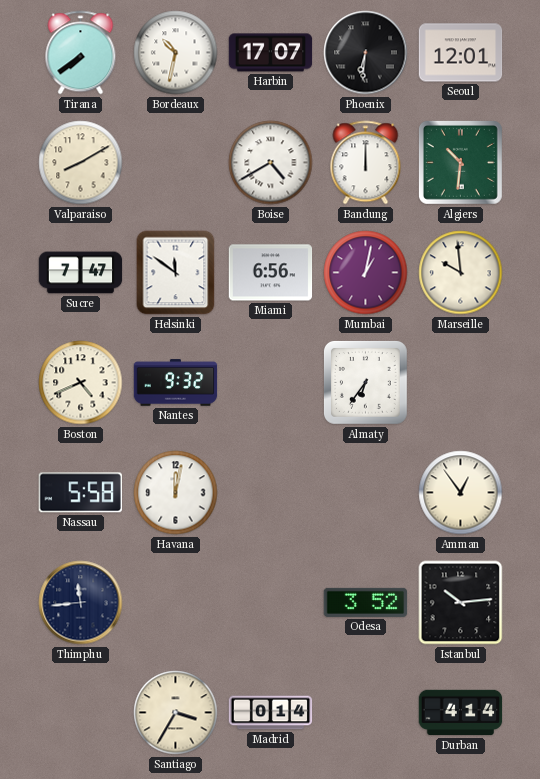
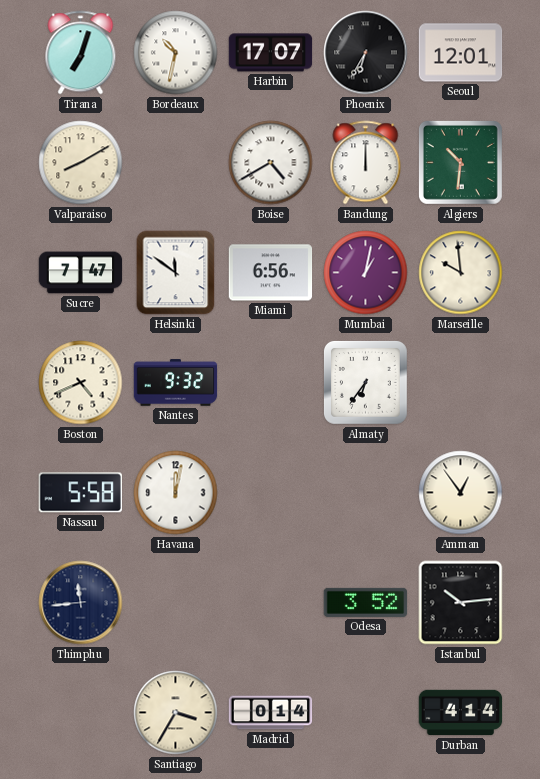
Tirana: 7:39 -> 7:03
Phoenix: 6:31 -> 6:35
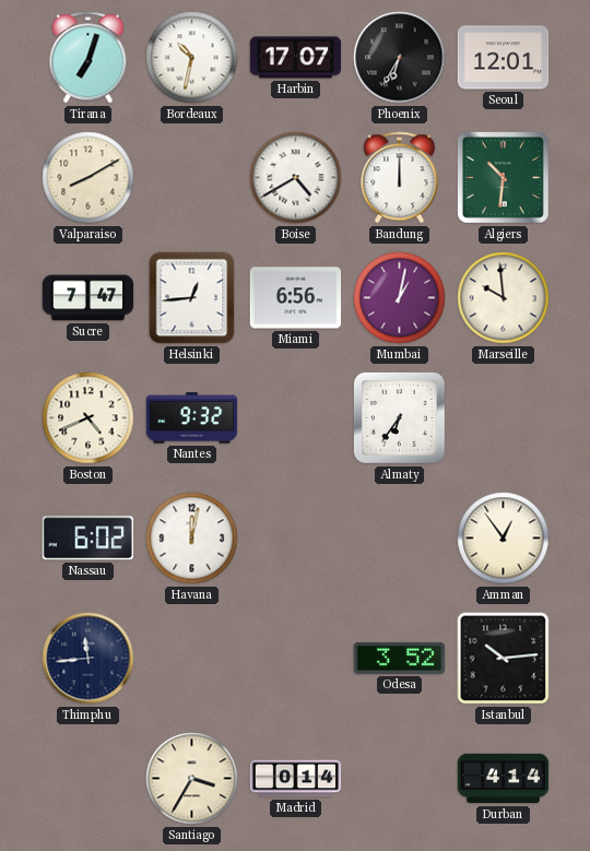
Helsinki: 11:51 -> 12:44
Nassau: 5:58 -> 6:02
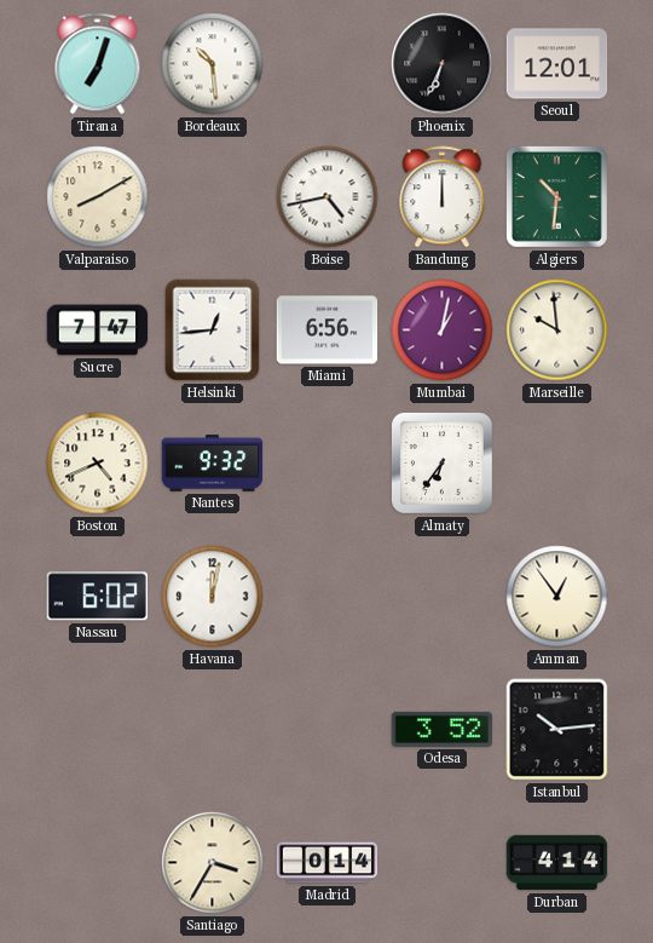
Bordeaux: 10:32 -> 10:29
Harbin: 17:07 -> none
Phoenix: 6:35 -> 6:34
Boise: 4:40 -> 4:43
Thimphu: 11:44 -> none
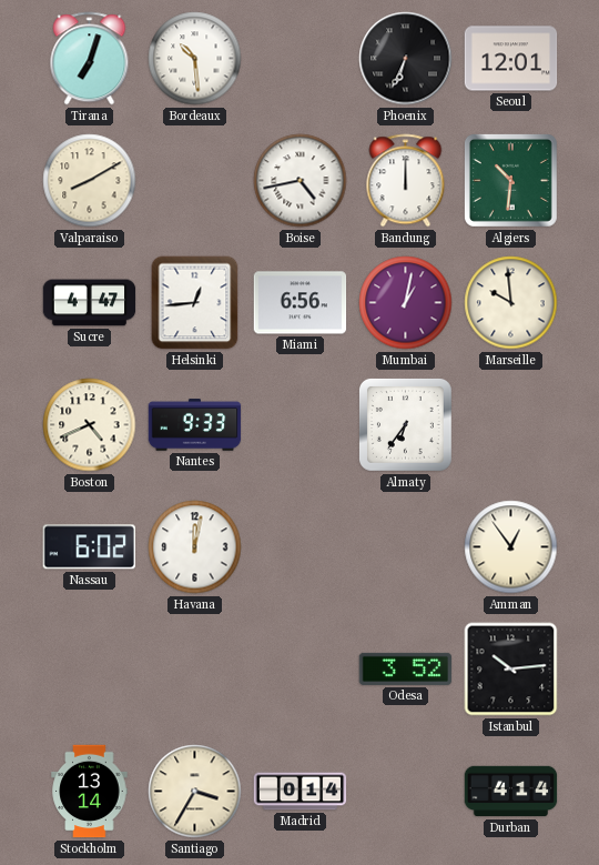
Sucre: 7:47 -> 4:47
Nantes: 9:32 -> 9:33
Stockholm: none -> 13:14
